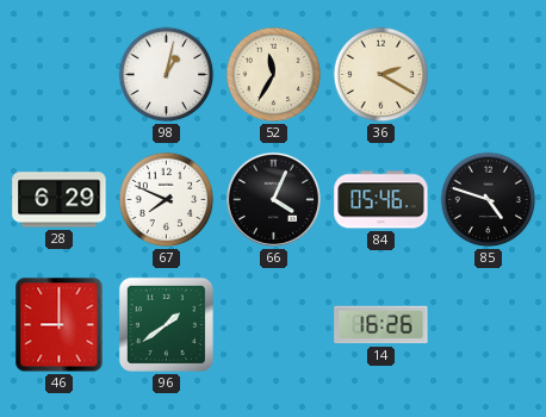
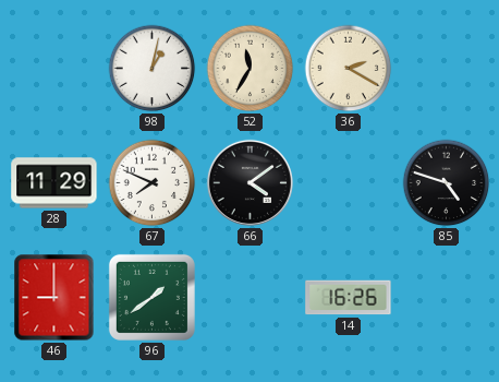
28: 6:29 -> 11:29
66: 4:04 -> 4:09
84: 05:46 -> none
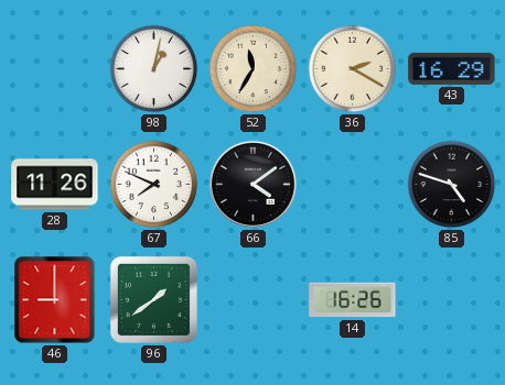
43: none -> 16:29
28: 11:29 -> 11:26
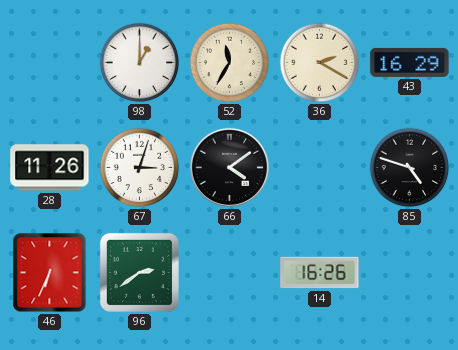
98: 1:02 -> 1:00
67: 7:49 -> 3:03
46: 9:00 -> 6:34
96: 1:39 -> 2:39
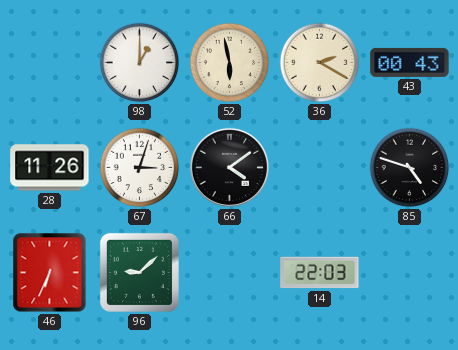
52: 11:35 -> 5:58
43: 16:29 -> 00:43
96: 2:39 -> 9:08
14: 16:26 -> 22:03
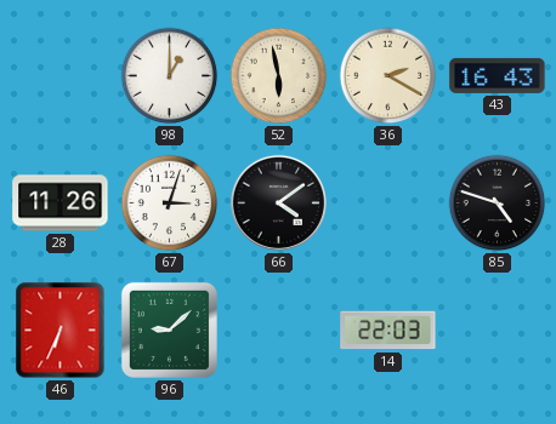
43: 00:43 -> 16:43
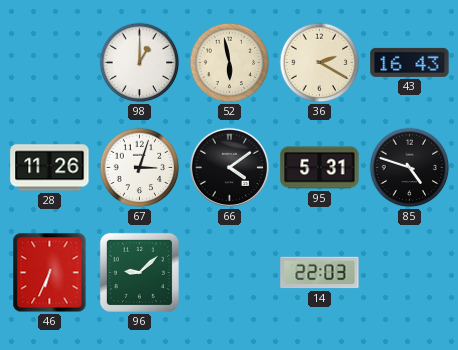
95: none -> 5:31
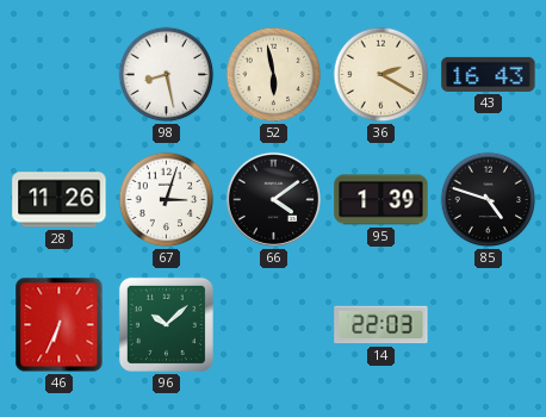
98: 1:00 -> 8:28
95: 5:31 -> 1:39
96: 9:08 -> 10:08
